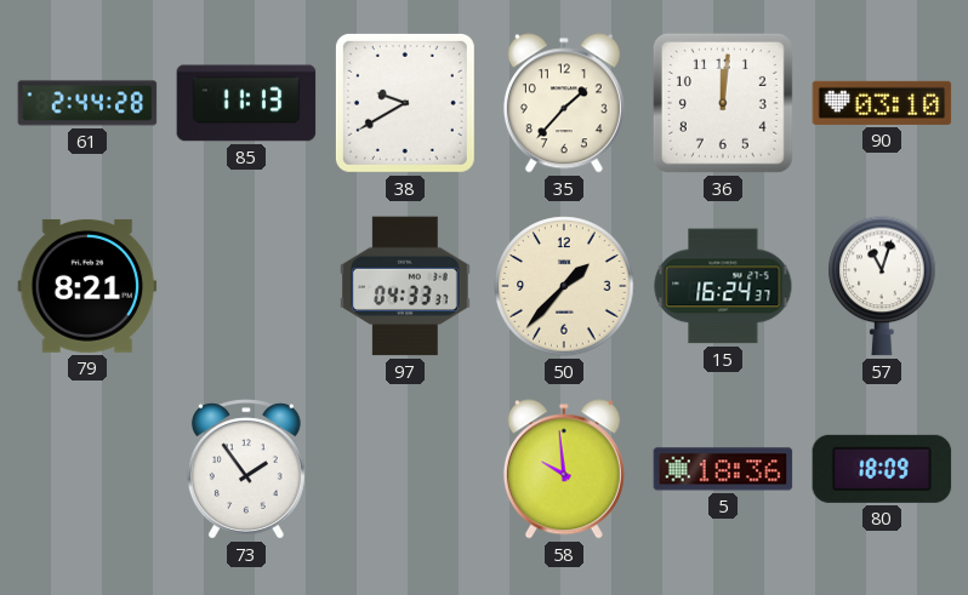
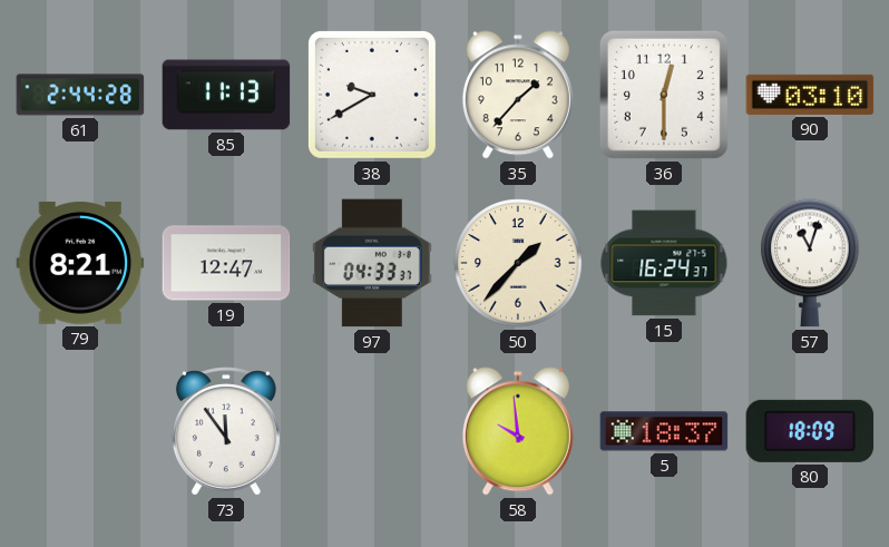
36: 12:01 -> 12:30
19: none -> 12:47
73: 1:54 -> 11:54
5: 18:36 -> 18:37
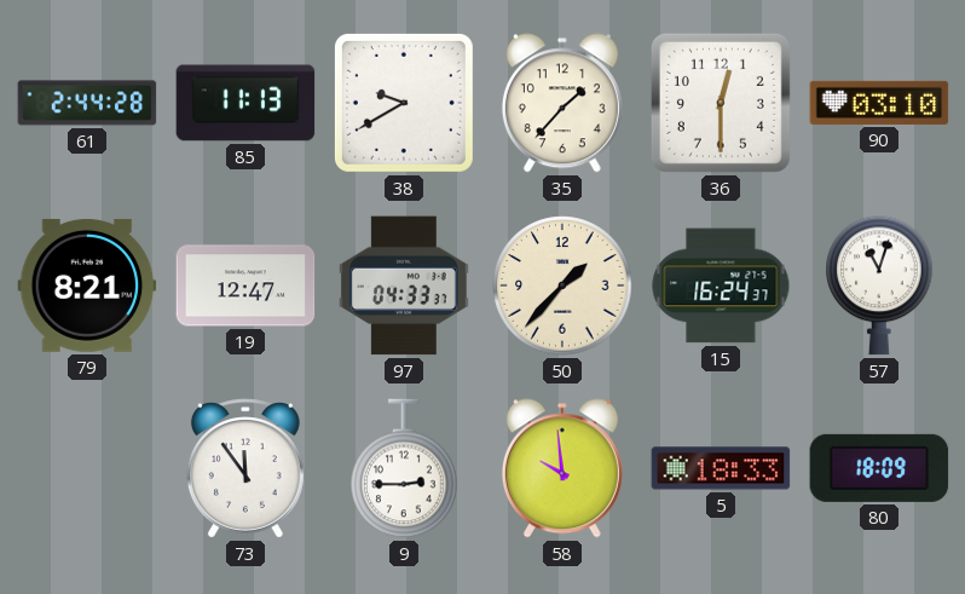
9: none -> 2:45
5: 18:37 -> 18:33
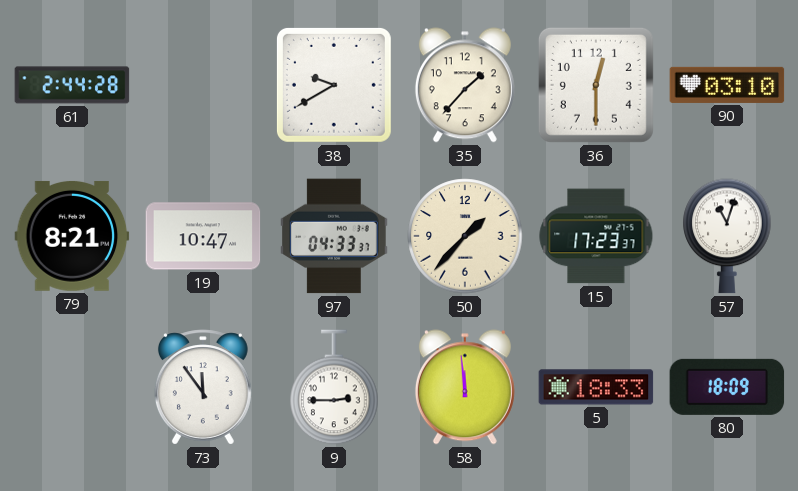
85: 11:13 -> none
19: 12:47 -> 10:47
15: 16:24 -> 17:23
58: 9:59 -> 11:59
